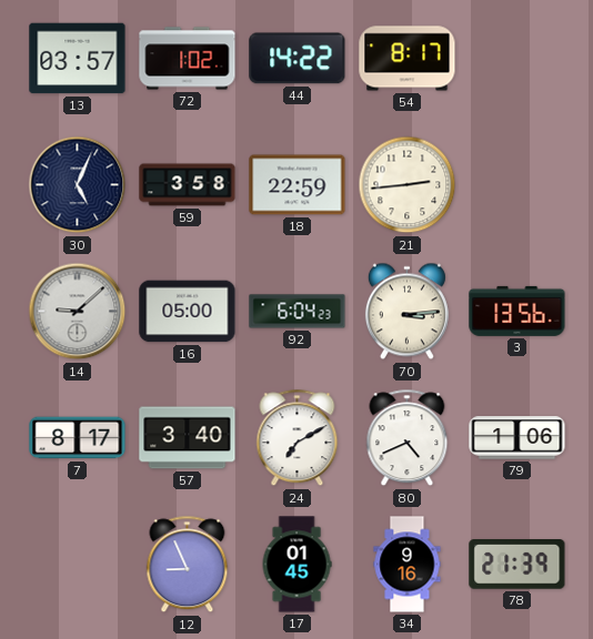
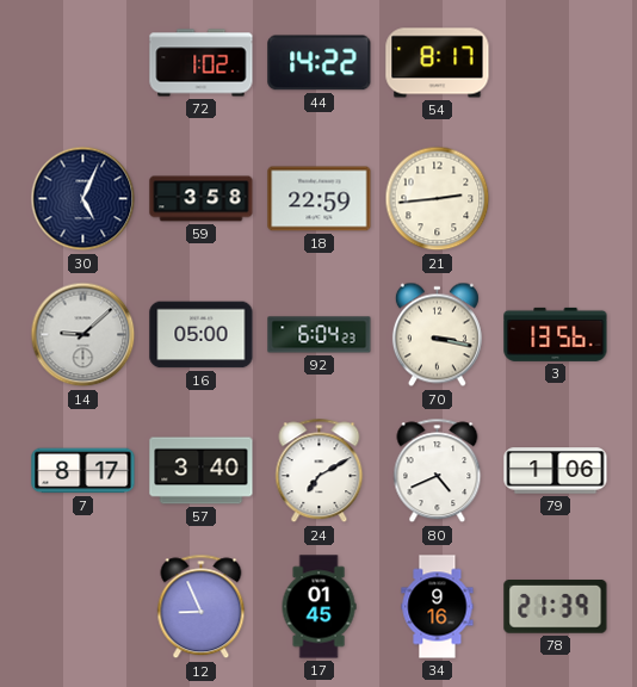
13: 03:57 -> none
70: 3:14 -> 3:17
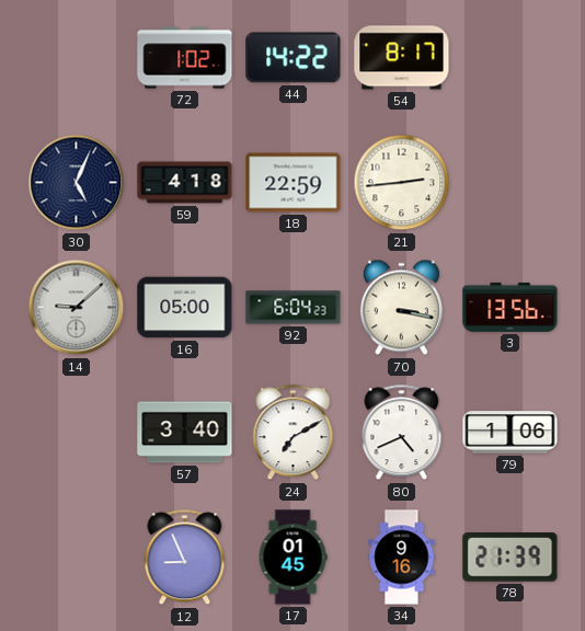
59: 3:58 -> 4:18
7: 8:17 -> none
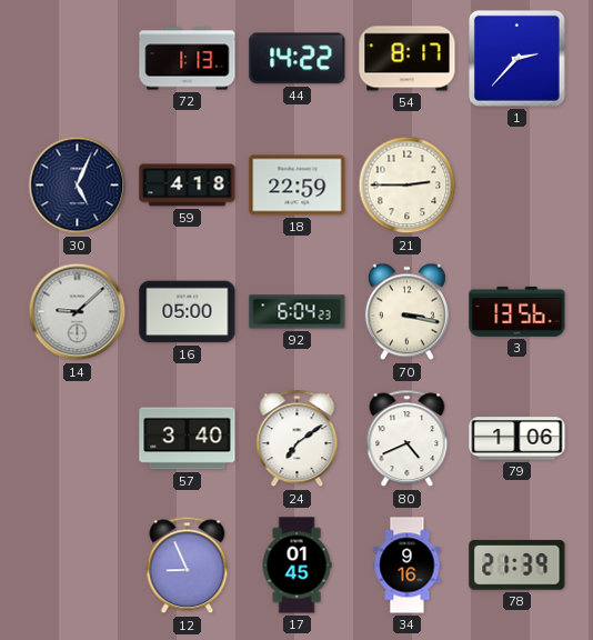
72: 1:02 -> 1:13
1: none -> 2:37
21: 2:44 -> 2:45
24: 7:10 -> 7:09
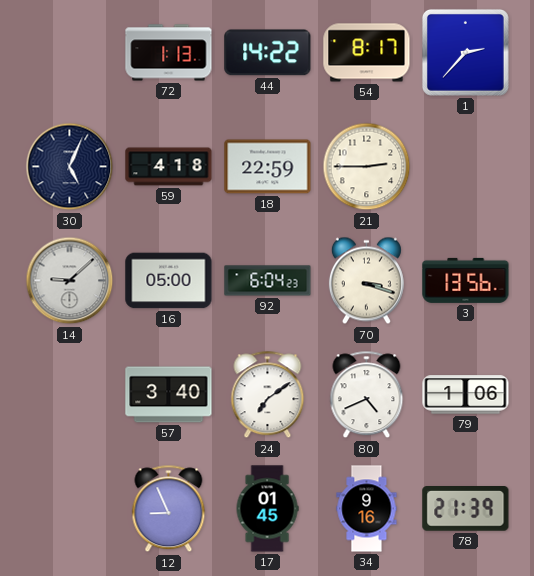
70: 3:17 -> 3:18
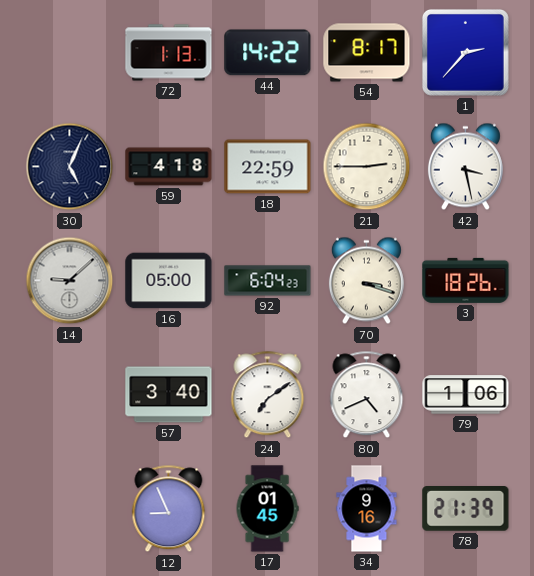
42: none -> 3:28
3: 13:56 -> 18:26
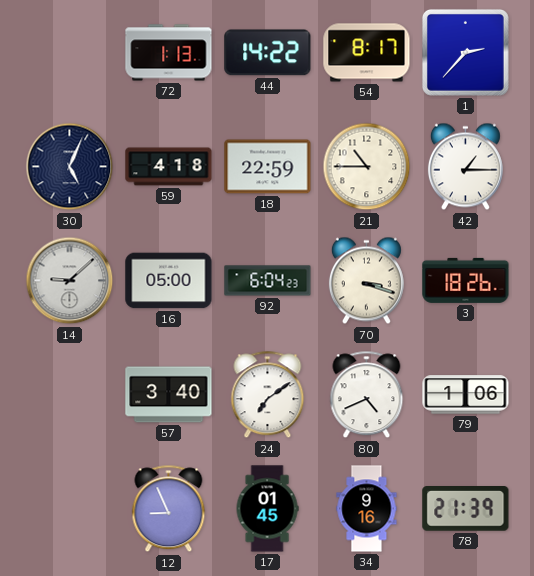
21: 2:45 -> 10:45
42: 3:28 -> 1:15
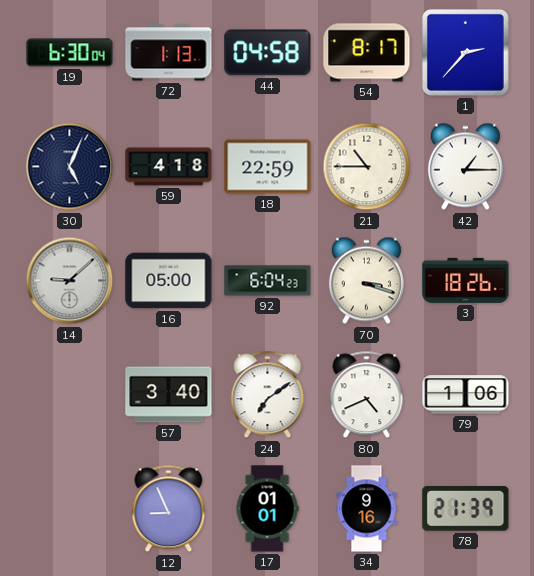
19: none -> 6:30
44: 14:22 -> 04:58
17: 01:45 -> 01:01
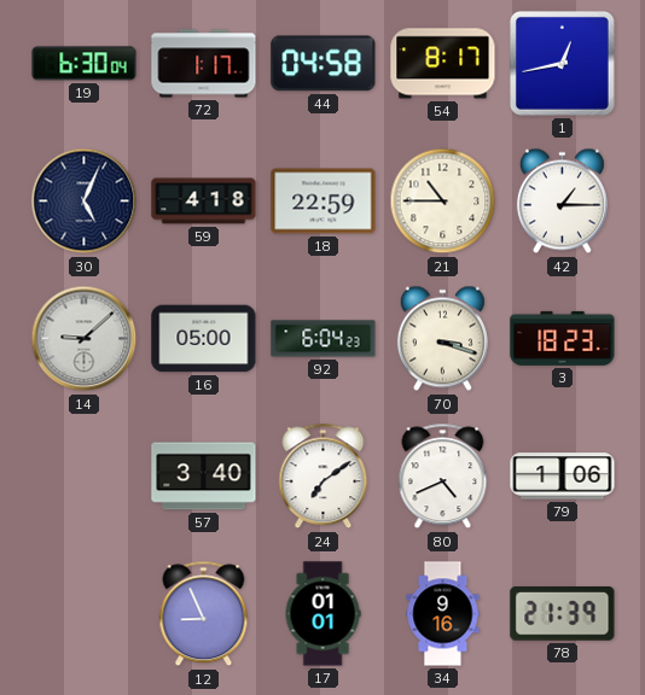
72: 1:13 -> 1:17
1: 2:37 -> 12:43
3: 18:26 -> 18:23
